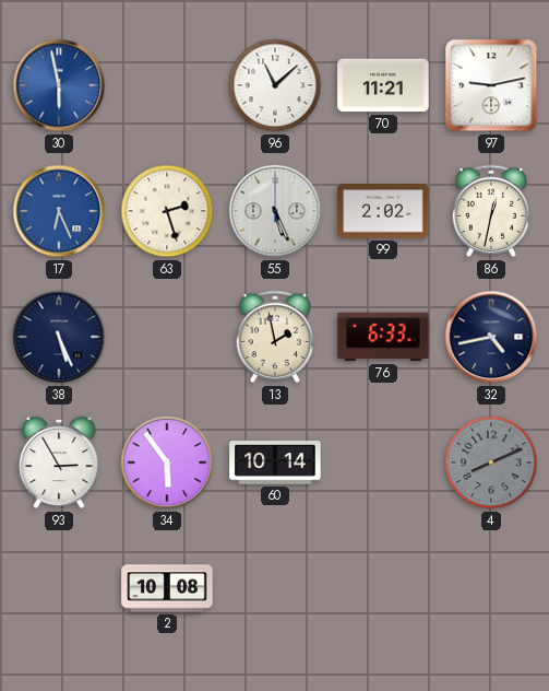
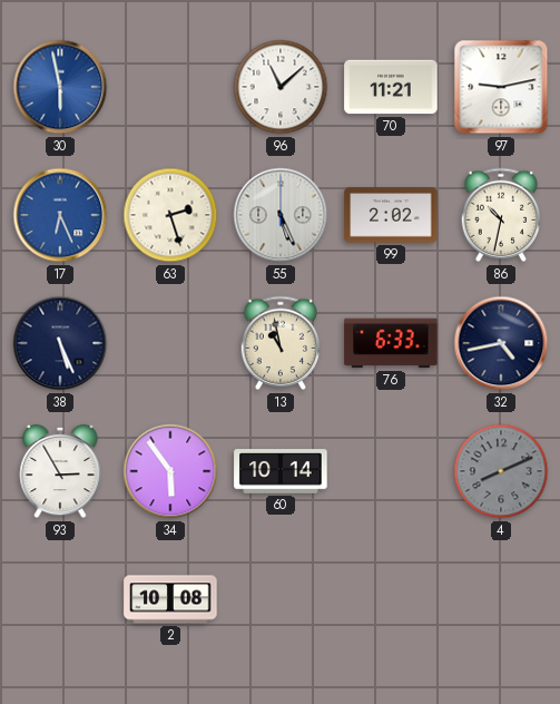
86: 12:32 -> 10:32
13: 1:58 -> 10:58
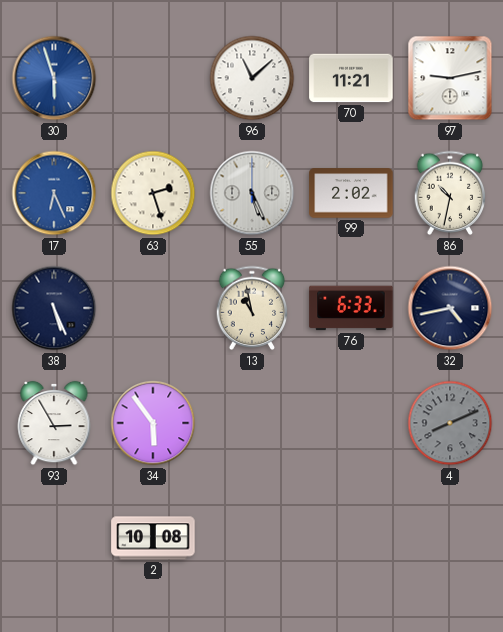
30: 5:58 -> 5:57
60: 10:14 -> none
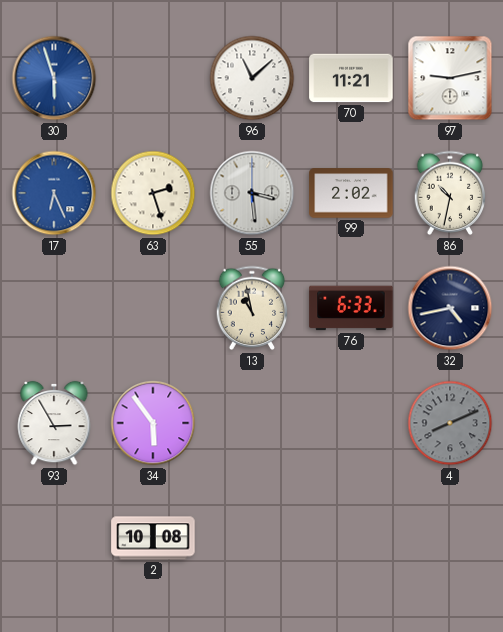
55: 5:26 -> 3:29
38: 5:26 -> none
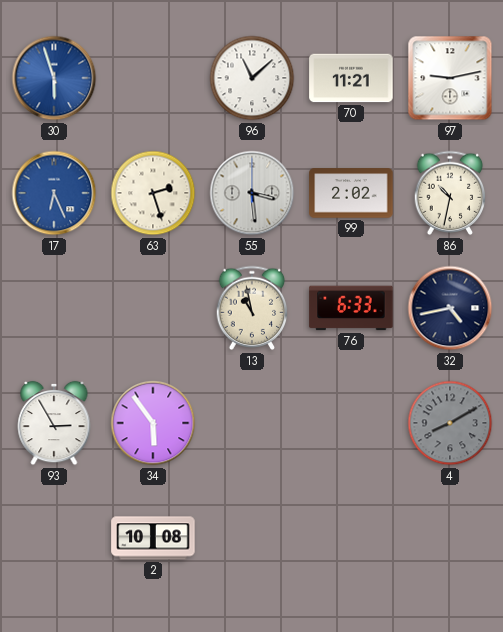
4: 8:11 -> 8:10
